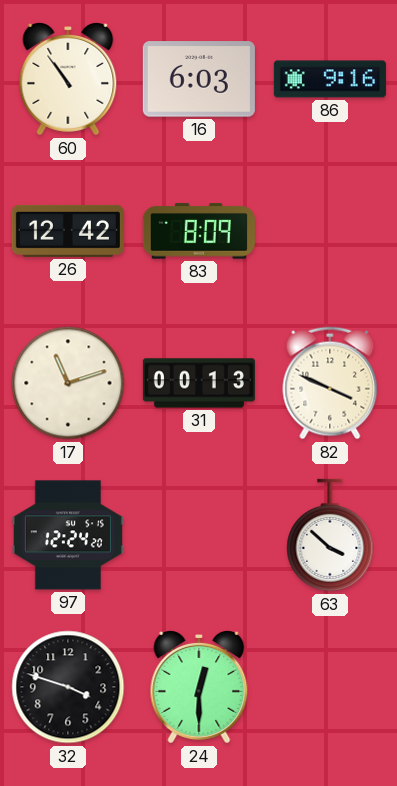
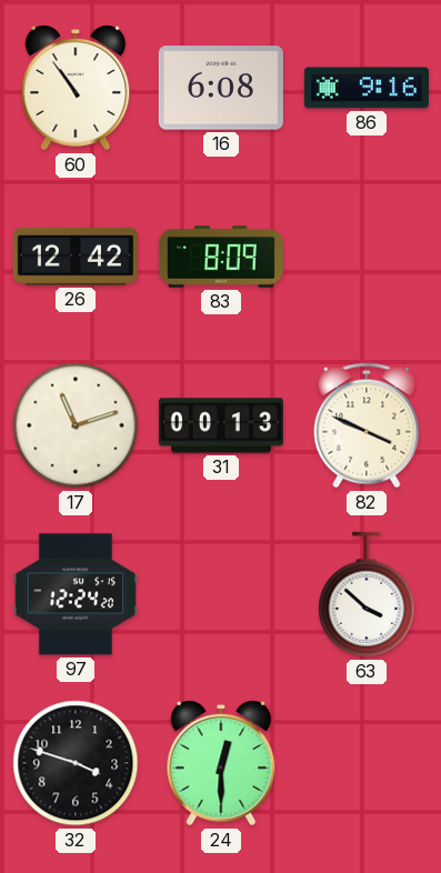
16: 6:03 -> 6:08
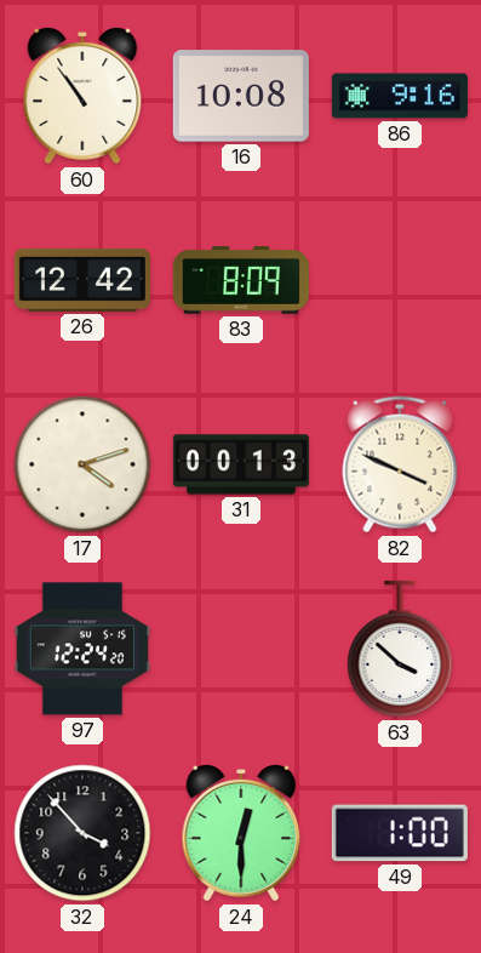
16: 6:08 -> 10:08
17: 11:12 -> 4:12
32: 3:48 -> 3:53
49: none -> 1:00
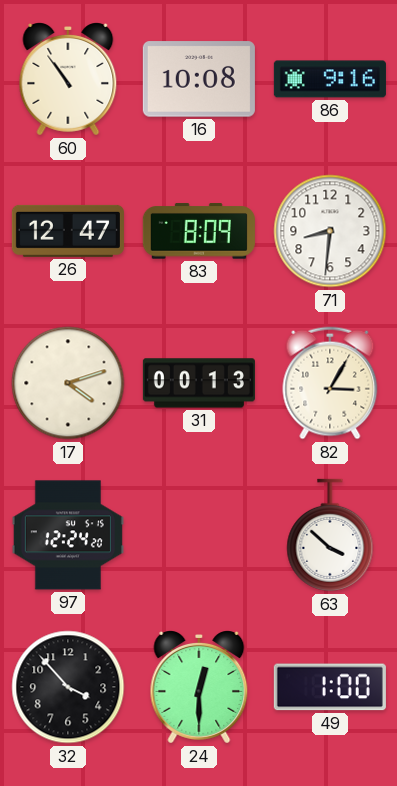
26: 12:42 -> 12:47
71: none -> 8:31
82: 3:49 -> 3:05
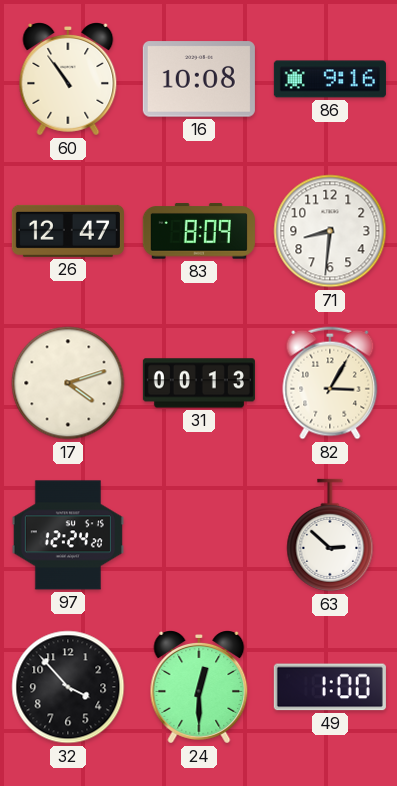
63: 3:52 -> 2:52
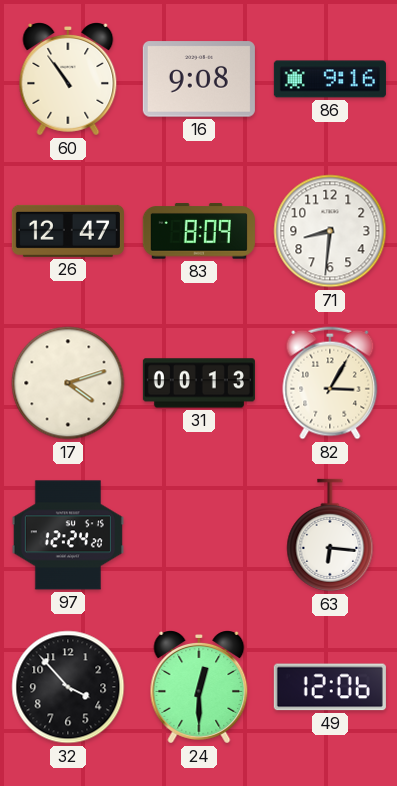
16: 10:08 -> 9:08
63: 2:52 -> 6:16
49: 1:00 -> 12:06
